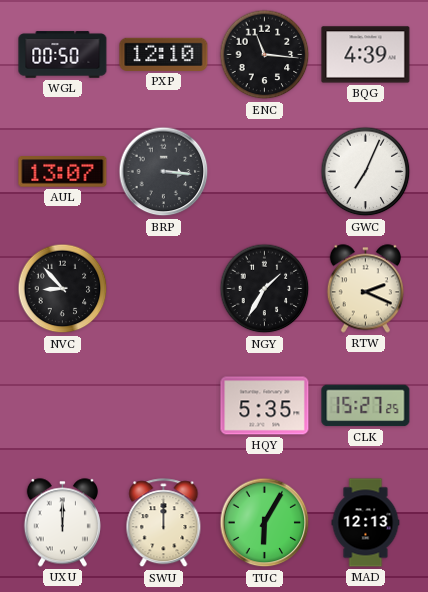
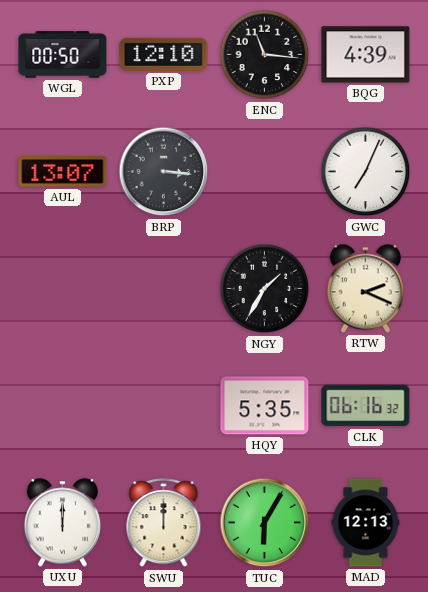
NVC: 8:53 -> none
CLK: 15:27 -> 06:16
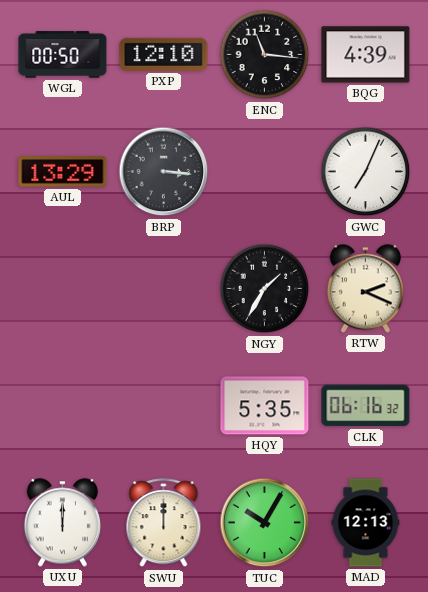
AUL: 13:07 -> 13:29
TUC: 6:05 -> 10:05
